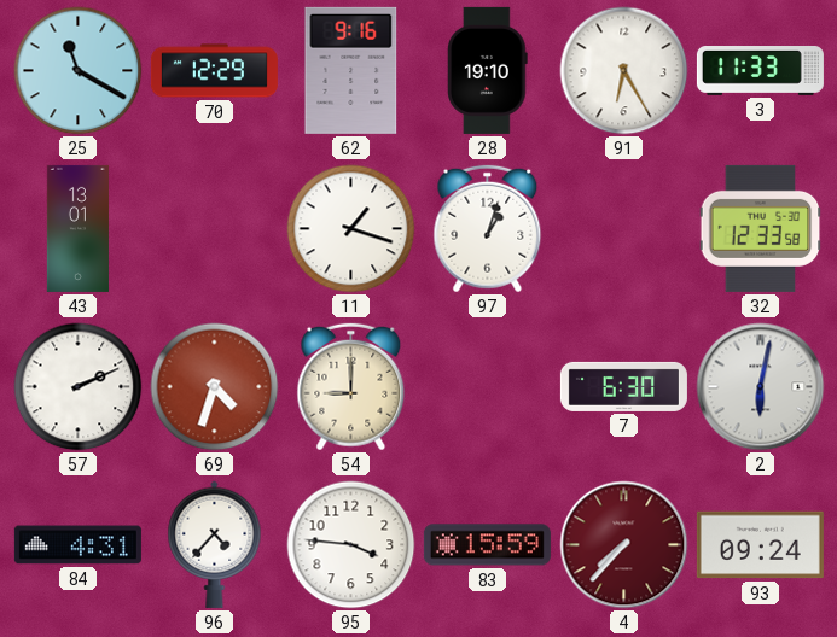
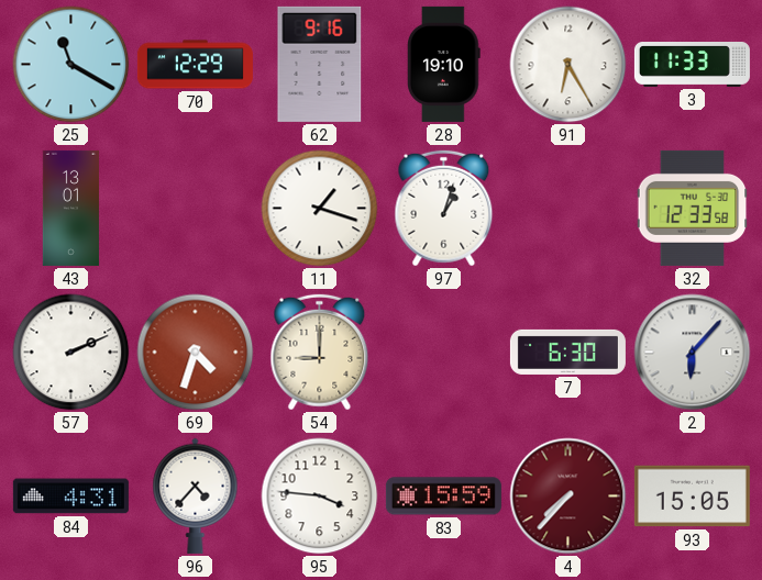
2: 6:02 -> 6:07
93: 09:24 -> 15:05
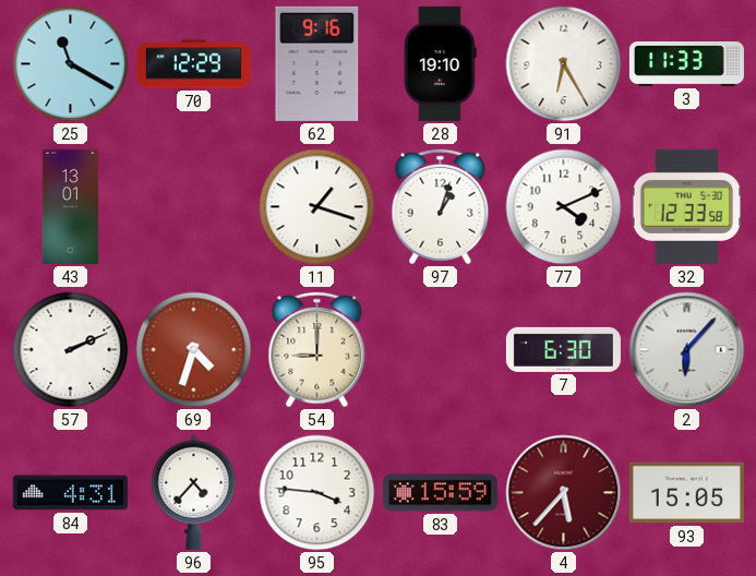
77: none -> 4:11
4: 7:37 -> 5:37
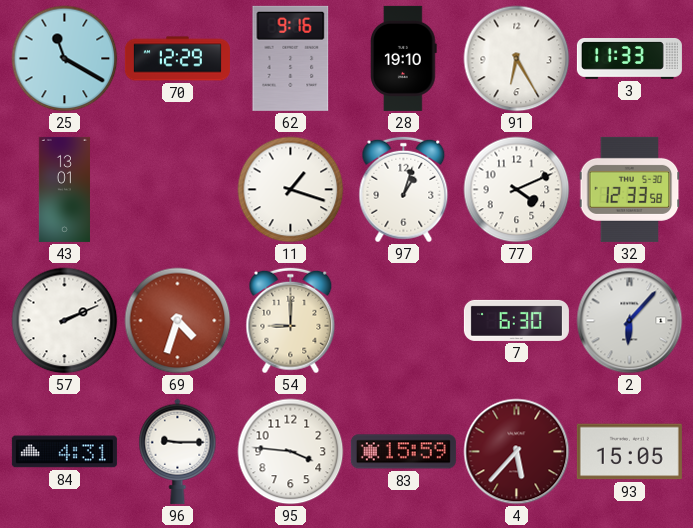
96: 4:37 -> 9:15
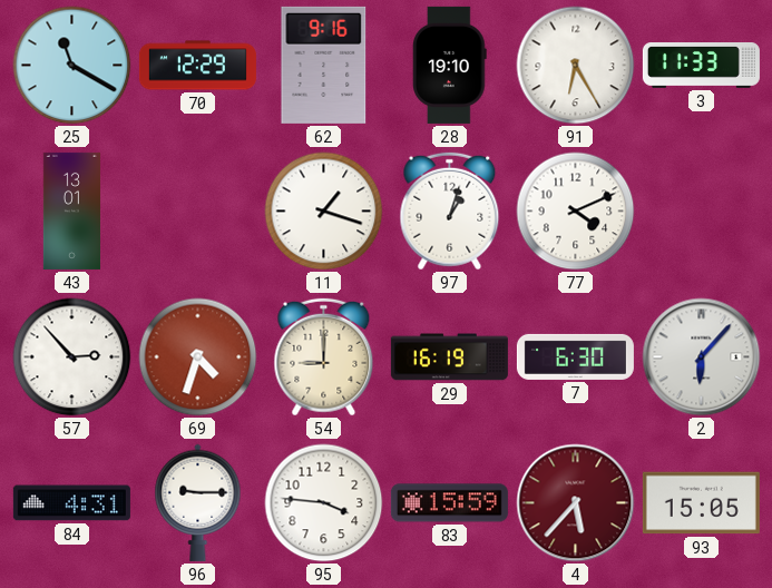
32: 12:33 -> none
57: 2:11 -> 2:53
29: none -> 16:19
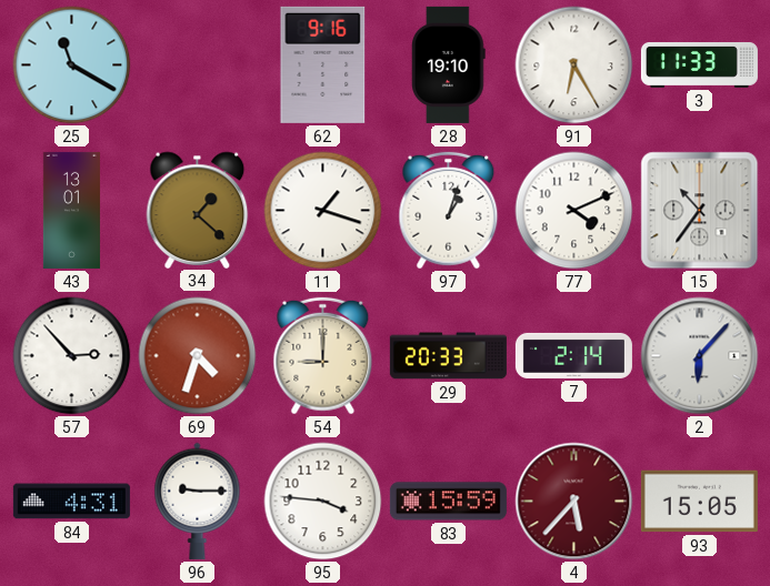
70: 12:29 -> none
34: none -> 1:22
15: none -> 10:36
29: 16:19 -> 20:33
7: 6:30 -> 2:14
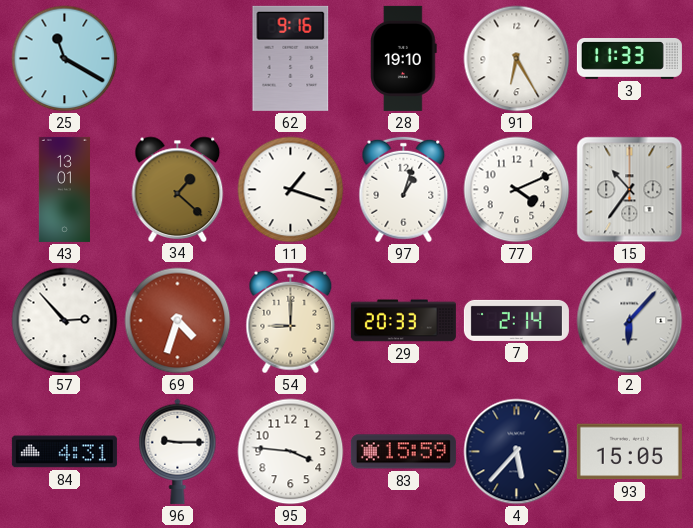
4 dial: burgundy -> navy
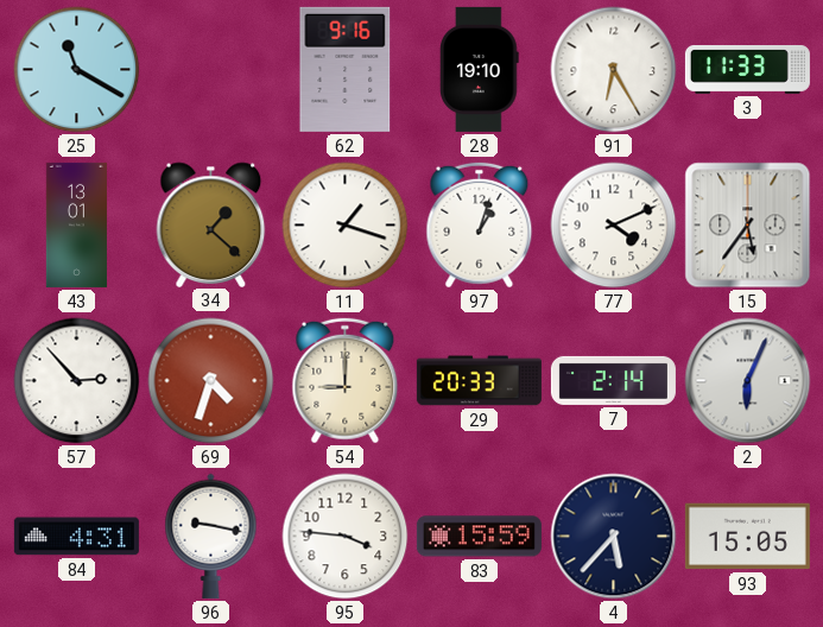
15: 10:36 -> 5:36
2: 6:07 -> 6:04
96: 9:15 -> 9:17
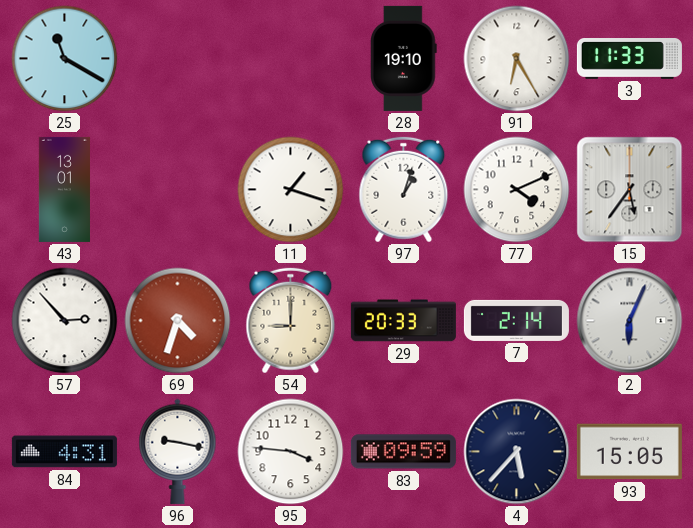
62: 9:16 -> none
34: 1:22 -> none
83: 15:59 -> 09:59
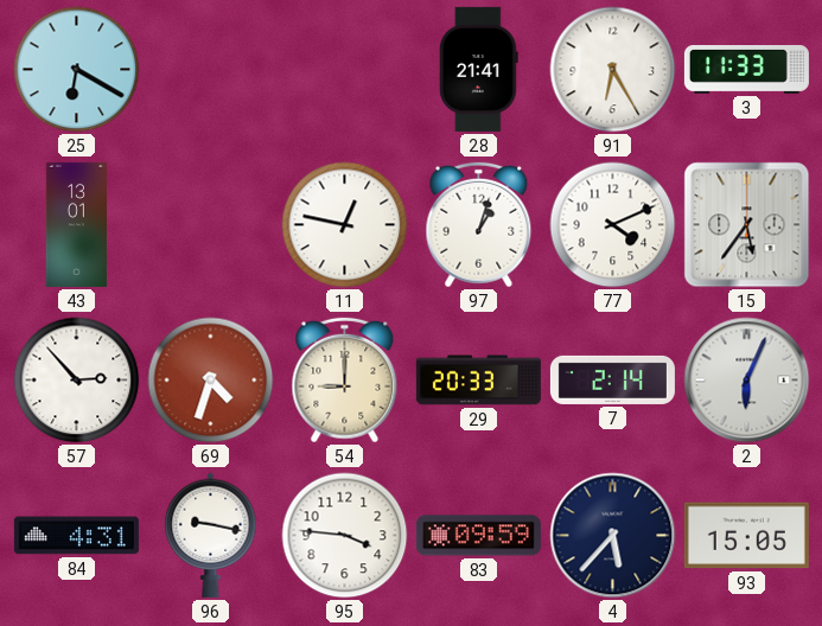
25: 11:20 -> 6:20
28: 19:10 -> 21:41
11: 1:18 -> 12:47
